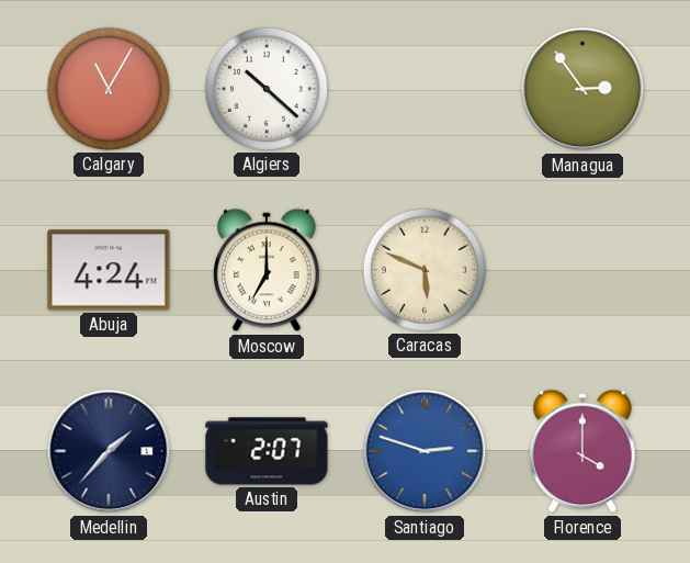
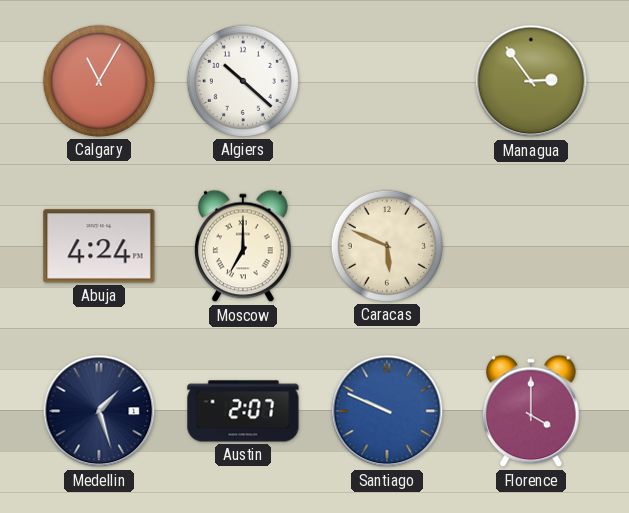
Medellin: 1:37 -> 1:27
Santiago: 2:48 -> 9:49
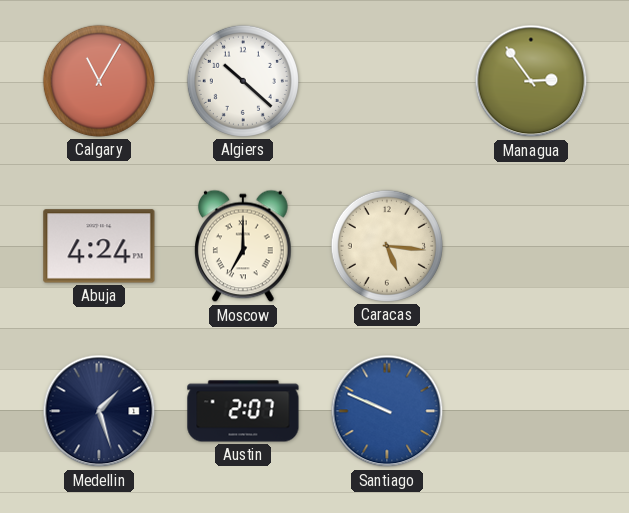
Caracas: 5:49 -> 5:16
Florence: 4:00 -> none
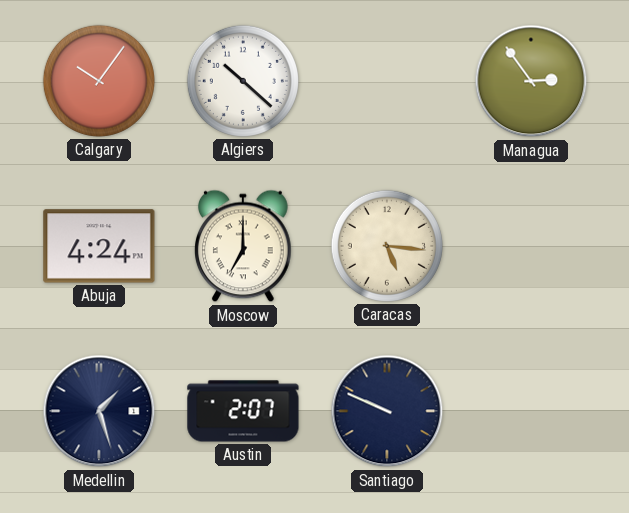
Calgary: 11:05 -> 10:06
Santiago dial: blue -> navy
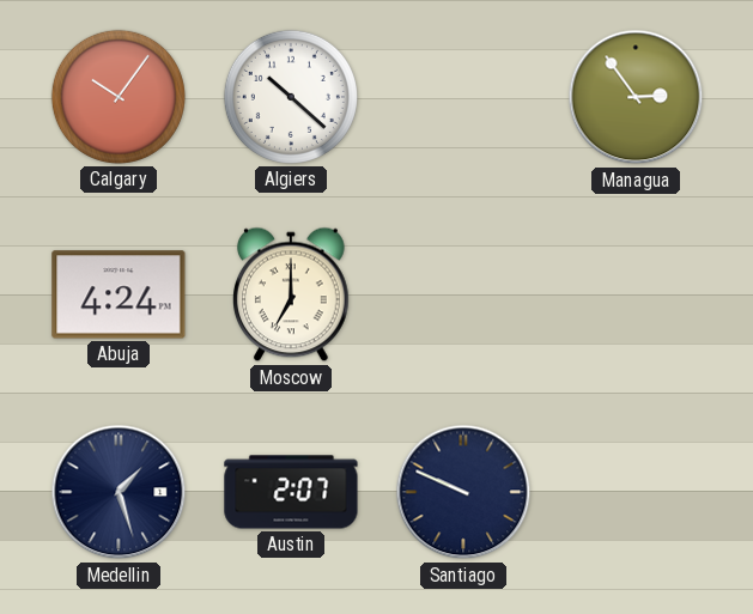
Caracas: 5:16 -> none
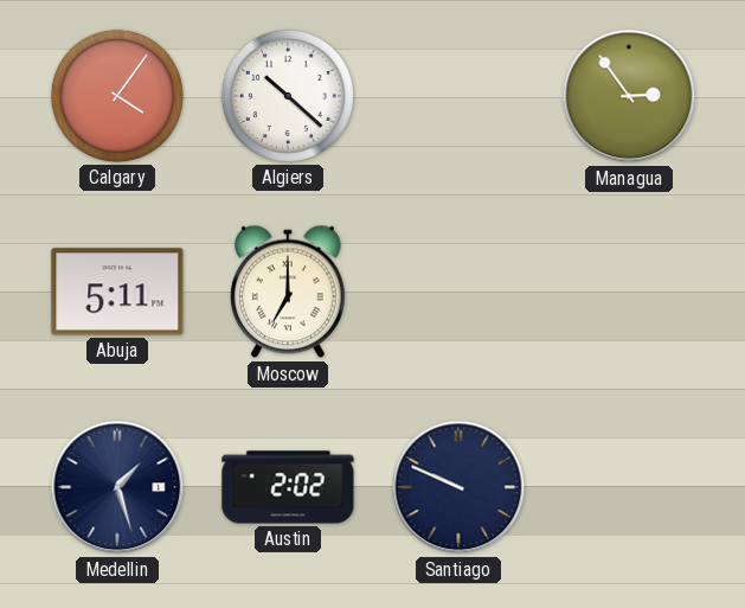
Calgary: 10:06 -> 4:06
Abuja: 4:24 -> 5:11
Austin: 2:07 -> 2:02
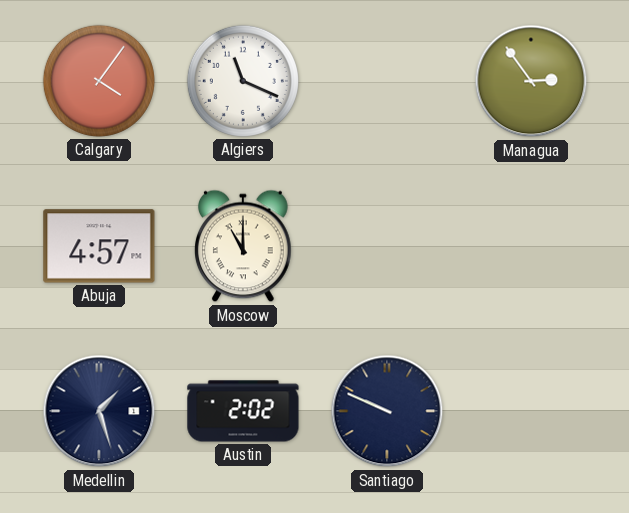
Algiers: 10:22 -> 11:19
Abuja: 5:11 -> 4:57
Moscow: 7:00 -> 11:00
